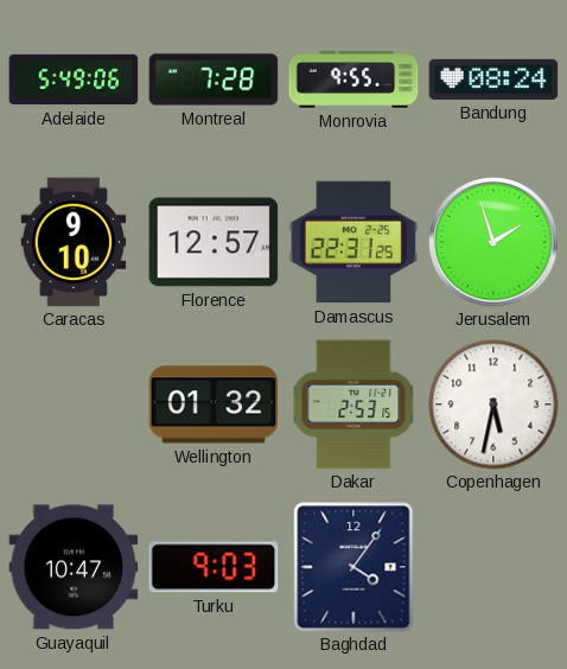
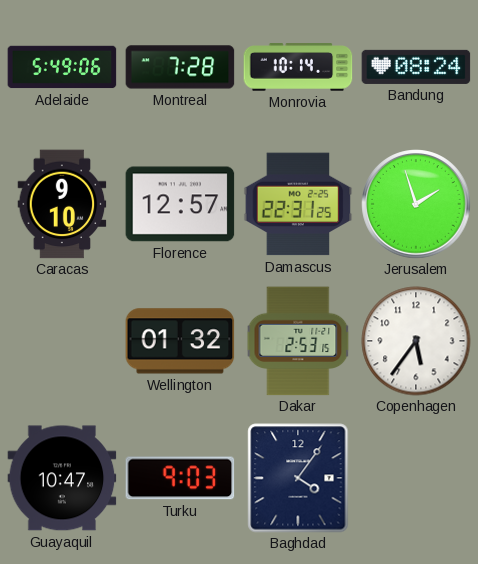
Monrovia: 9:55 -> 10:14
Copenhagen: 5:32 -> 5:36
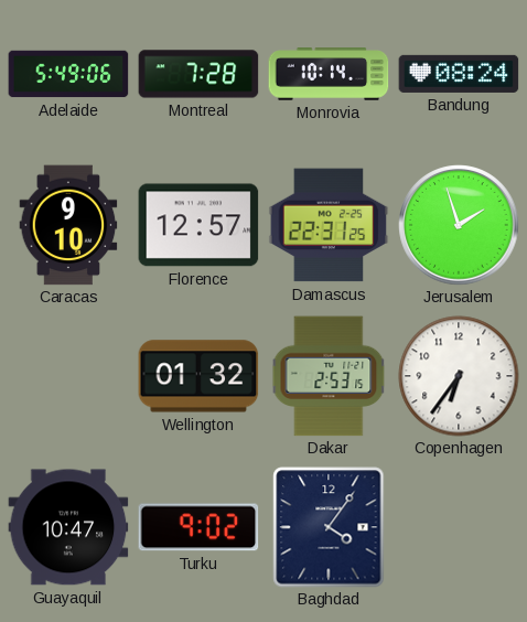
Copenhagen: 5:36 -> 6:36
Turku: 9:03 -> 9:02
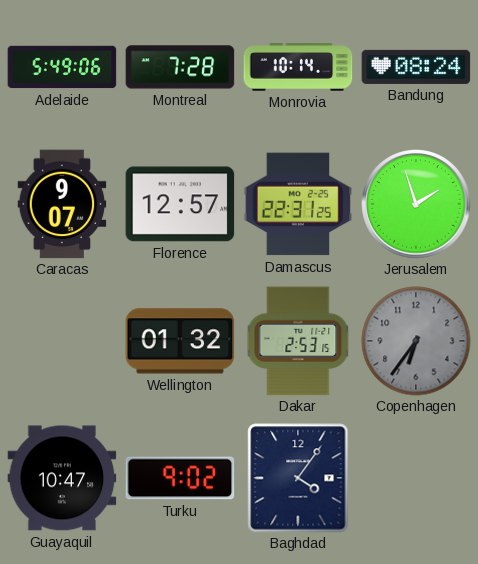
Caracas: 9:10 -> 9:07
Copenhagen dial: white -> grey
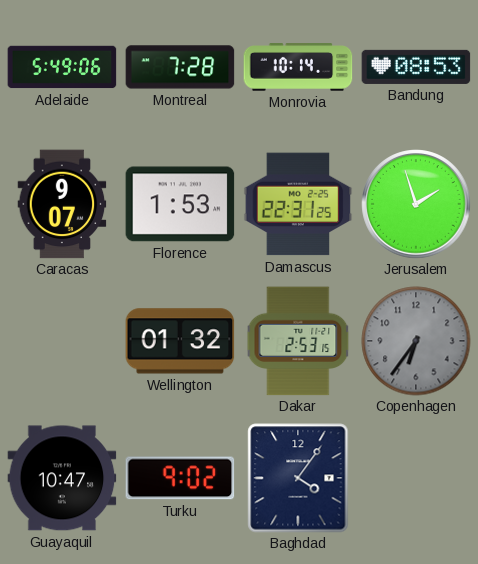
Bandung: 08:24 -> 08:53
Florence: 12:57 -> 1:53
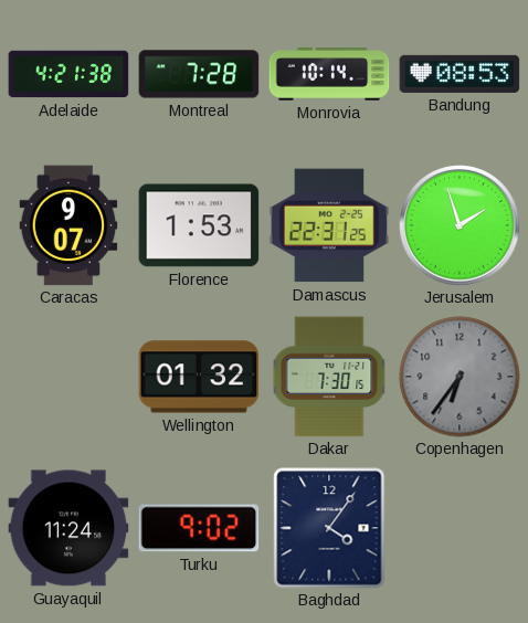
Adelaide: 5:49 -> 4:21
Dakar: 2:53 -> 7:30
Guayaquil: 10:47 -> 11:24
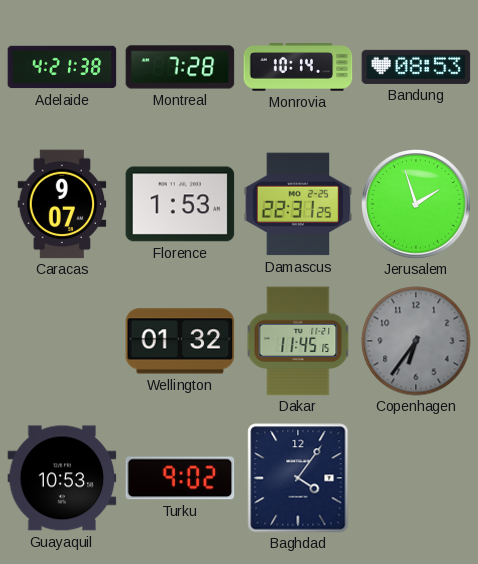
Dakar: 7:30 -> 11:45
Guayaquil: 11:24 -> 10:53
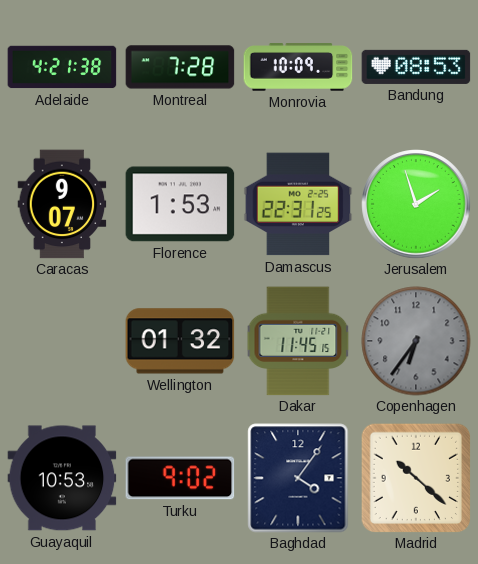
Monrovia: 10:14 -> 10:09
Madrid: none -> 10:22
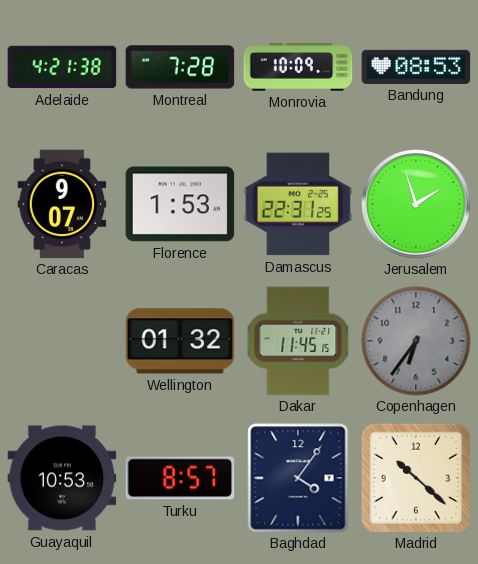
Turku: 9:02 -> 8:57
